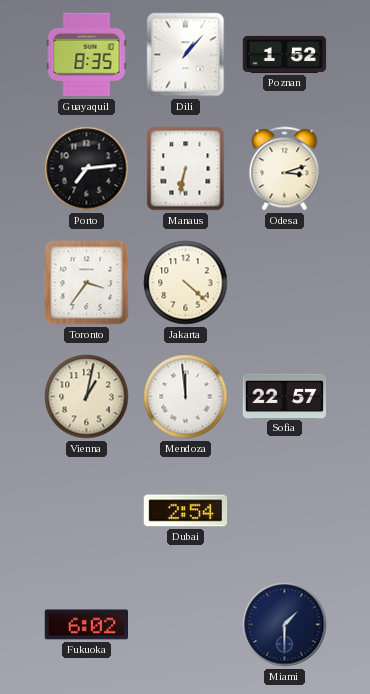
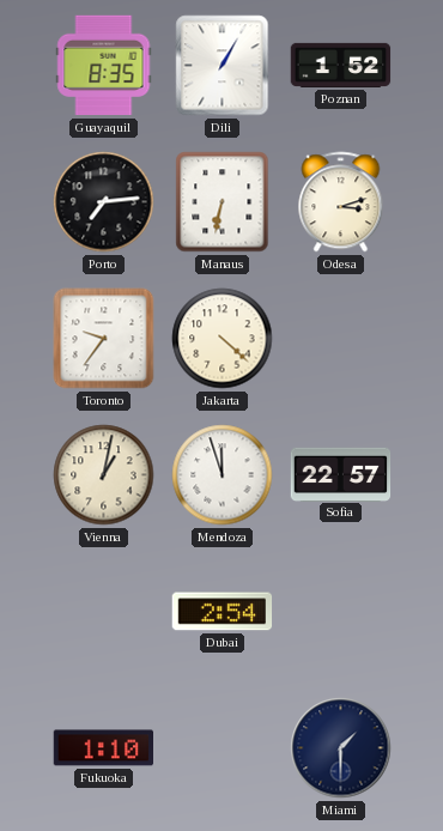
Dili: 1:07 -> 1:05
Toronto: 3:36 -> 9:36
Mendoza: 11:59 -> 11:57
Fukuoka: 6:02 -> 1:10
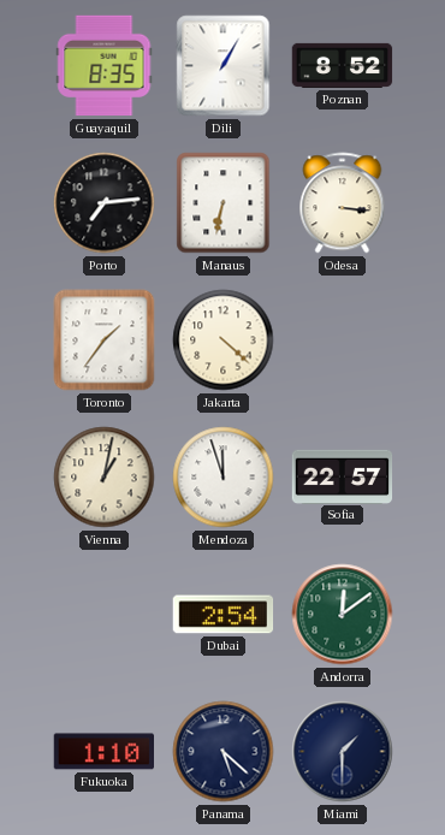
Poznan: 1:52 -> 8:52
Odesa: 3:12 -> 3:16
Toronto: 9:36 -> 1:36
Andorra: none -> 12:09
Panama: none -> 5:22
